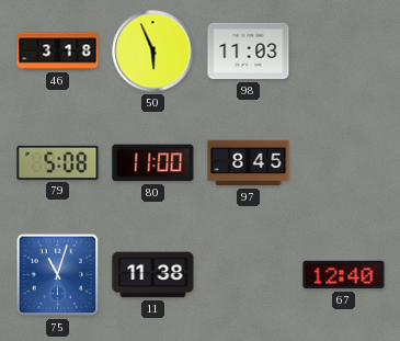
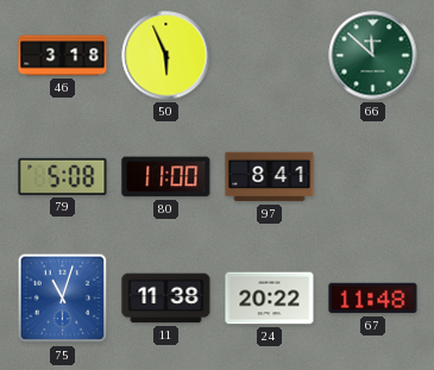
98: 11:03 -> none
66: none -> 11:52
97: 8:45 -> 8:41
24: none -> 20:22
67: 12:40 -> 11:48
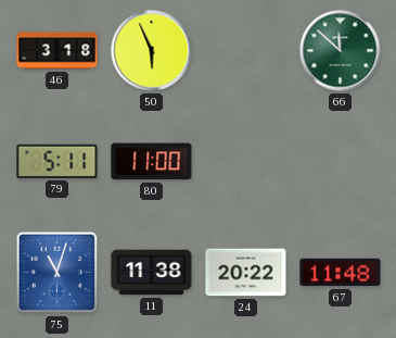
79: 5:08 -> 5:11
97: 8:41 -> none
